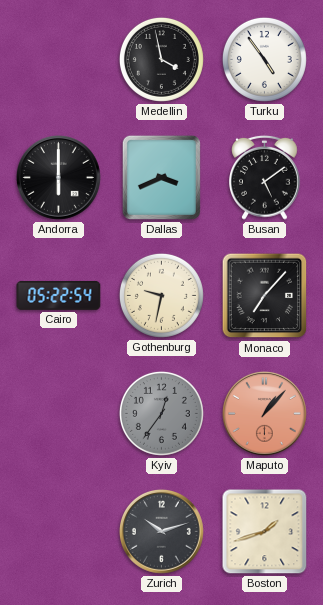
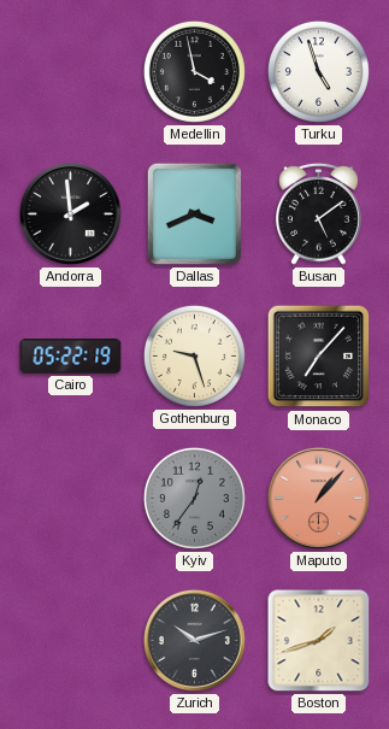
Turku: 4:54 -> 4:57
Andorra: 6:00 -> 1:59
Cairo: 05:22:54 -> 05:22:19
Gothenburg: 9:32 -> 9:27
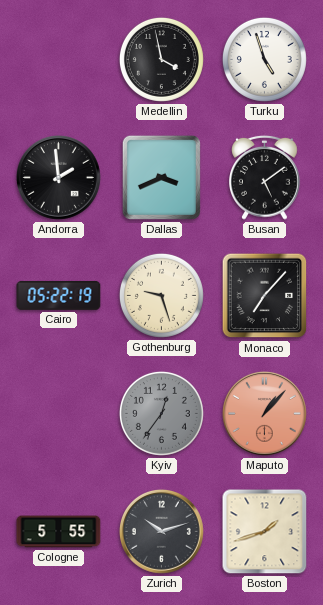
Cologne: none -> 5:55
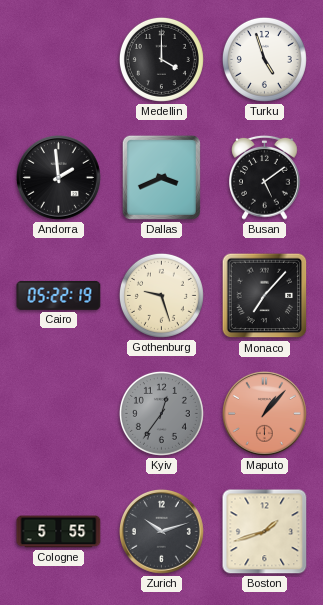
Medellin: 3:58 -> 4:00
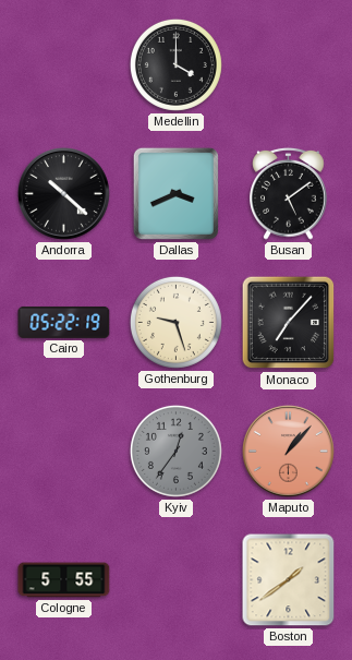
Turku: 4:57 -> none
Andorra: 1:59 -> 10:22
Zurich: 10:12 -> none
Boston: 1:42 -> 1:39
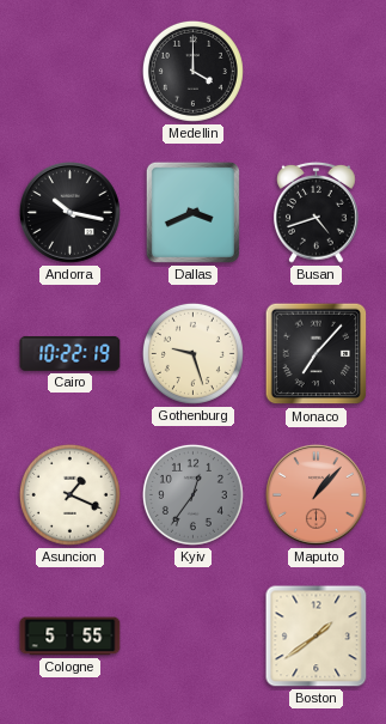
Andorra: 10:22 -> 10:17
Busan: 5:09 -> 4:42
Cairo: 05:22 -> 10:22
Asuncion: none -> 1:19
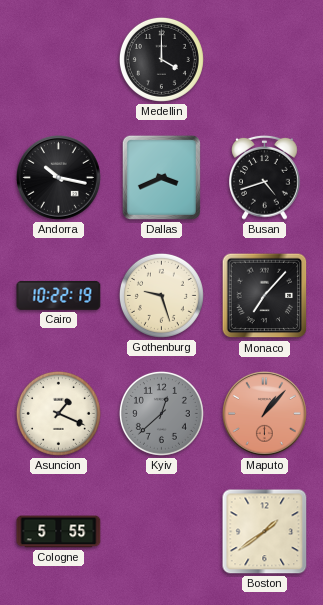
Kyiv: 12:36 -> 12:38
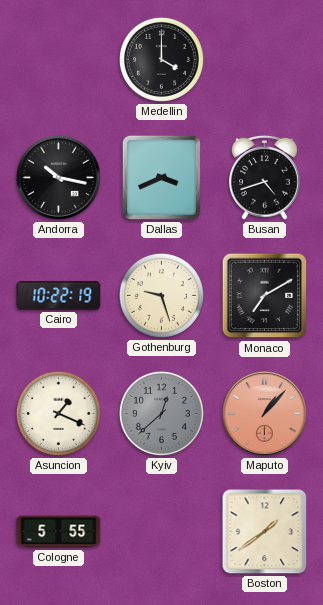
Monaco: 7:07 -> 7:10
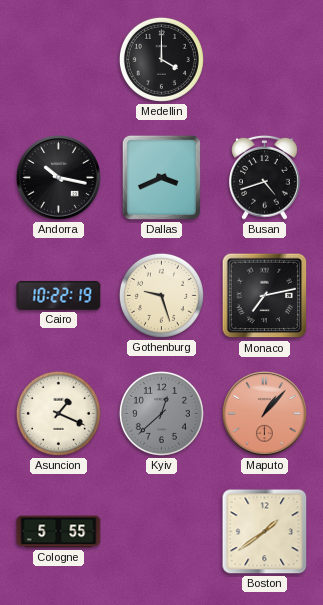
Monaco: 7:10 -> 7:13
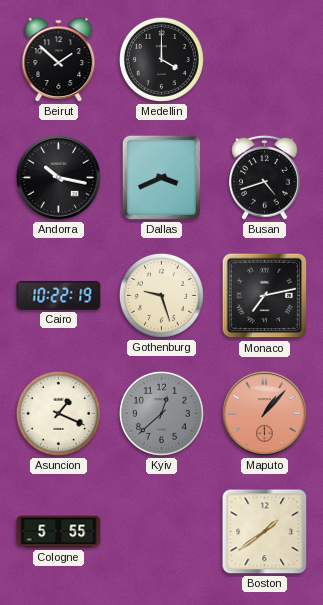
Beirut: none -> 1:52
